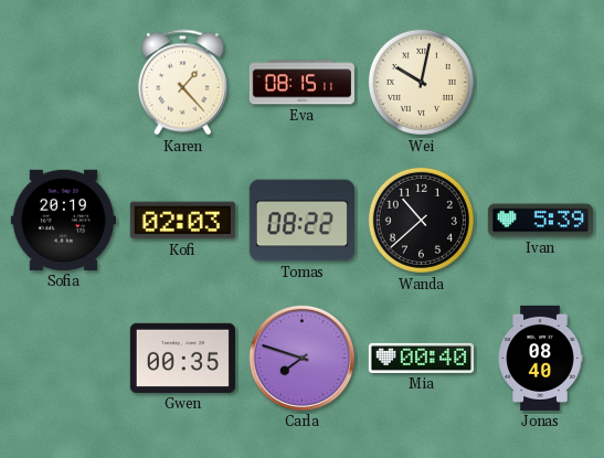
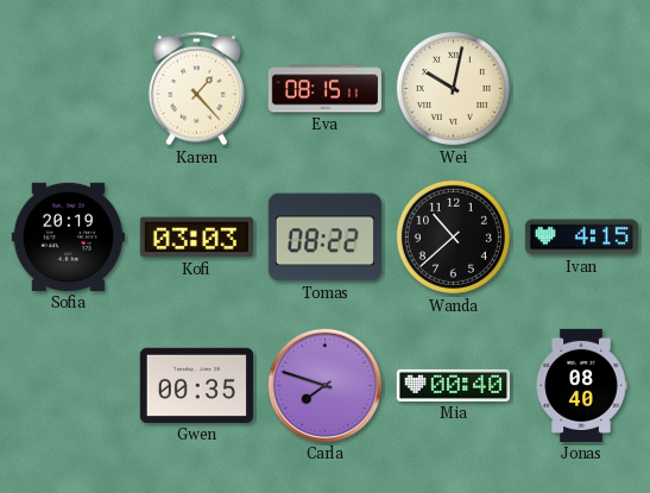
Kofi: 02:03 -> 03:03
Ivan: 5:39 -> 4:15
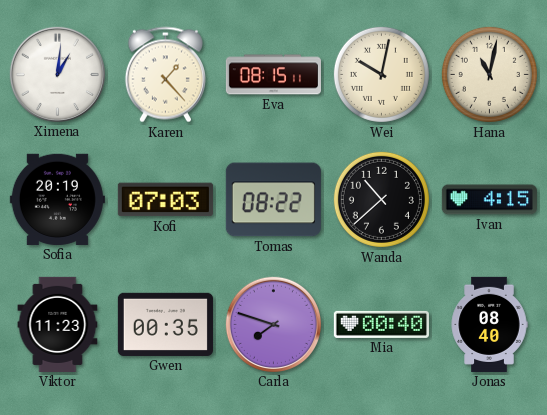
Ximena: none -> 1:01
Hana: none -> 11:02
Kofi: 03:03 -> 07:03
Viktor: none -> 11:23
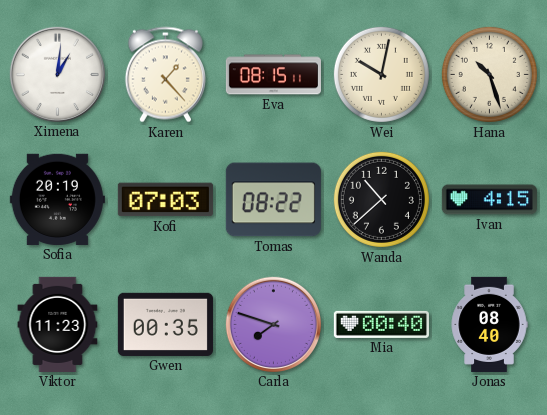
Hana: 11:02 -> 10:27
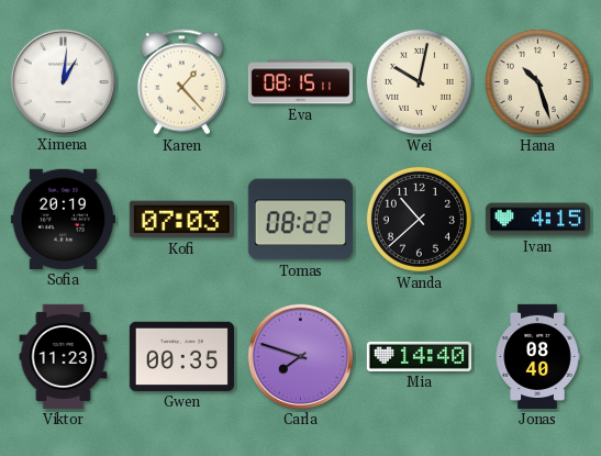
Mia: 00:40 -> 14:40
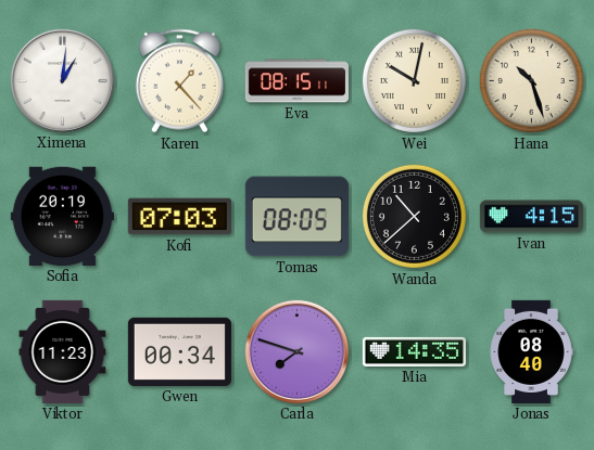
Tomas: 08:22 -> 08:05
Gwen: 00:35 -> 00:34
Mia: 14:40 -> 14:35
